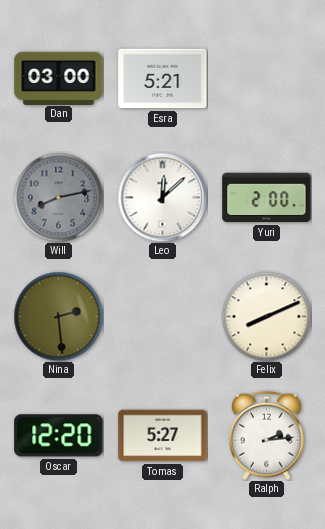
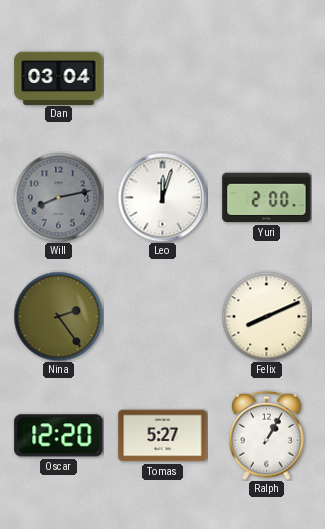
Dan: 03:00 -> 03:04
Esra: 5:21 -> none
Leo: 12:08 -> 12:03
Nina: 2:29 -> 2:24
Ralph: 2:14 -> 1:05
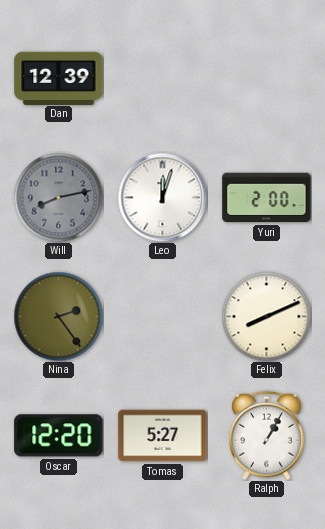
Dan: 03:04 -> 12:39
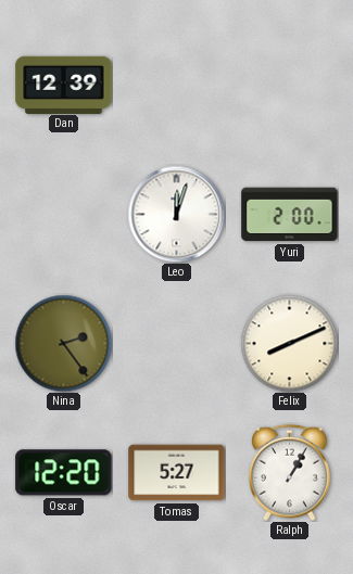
Will: 8:13 -> none
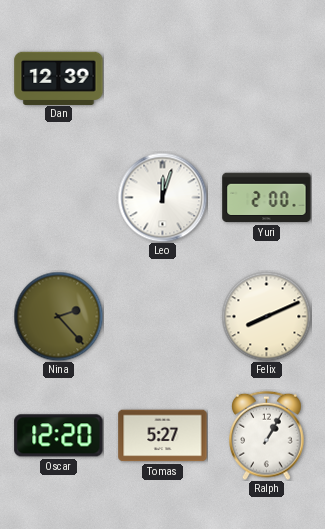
Nina: 2:24 -> 2:23
